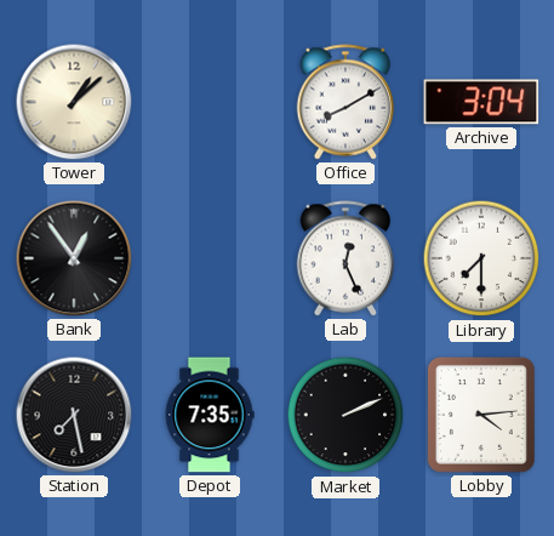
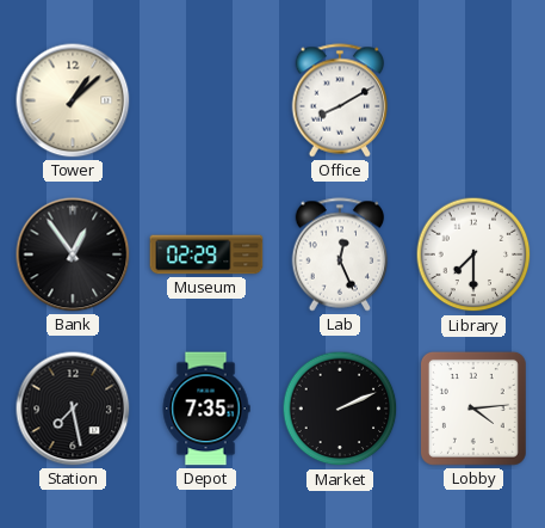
Archive: 3:04 -> none
Museum: none -> 02:29
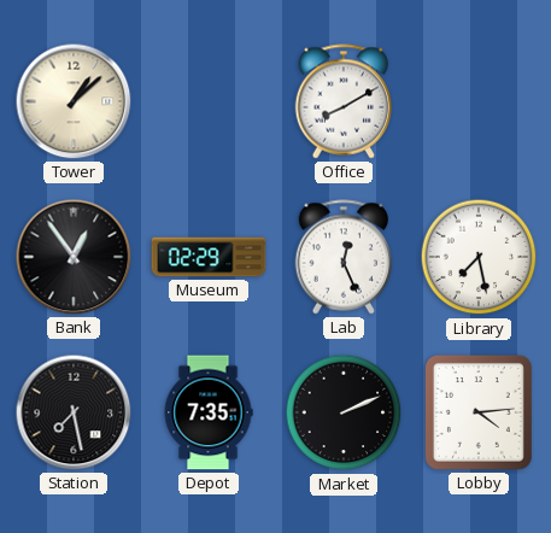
Library: 7:30 -> 7:28
